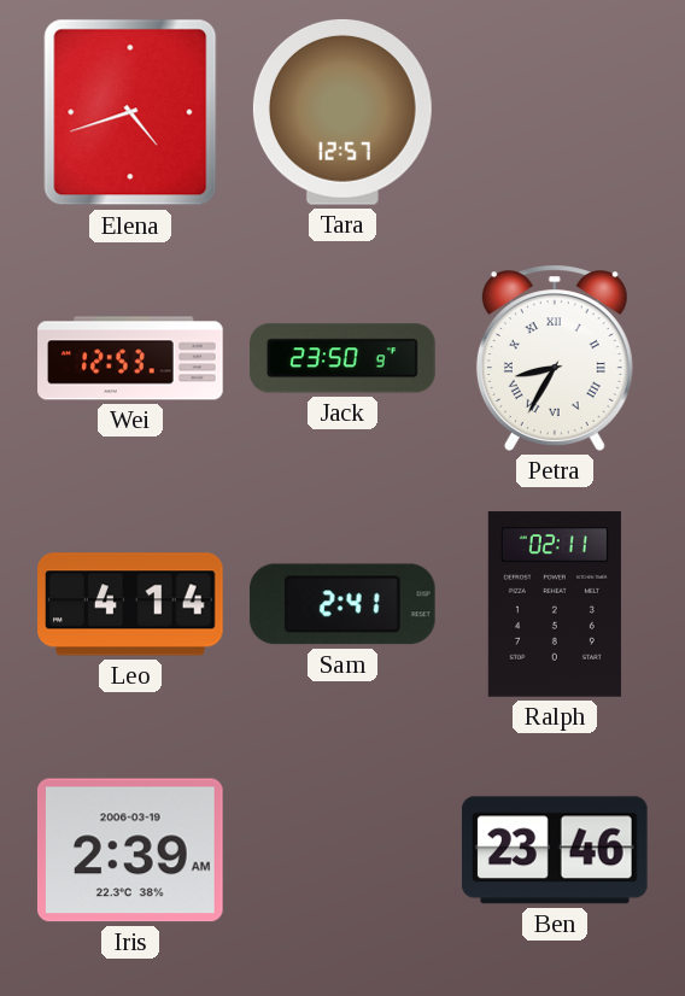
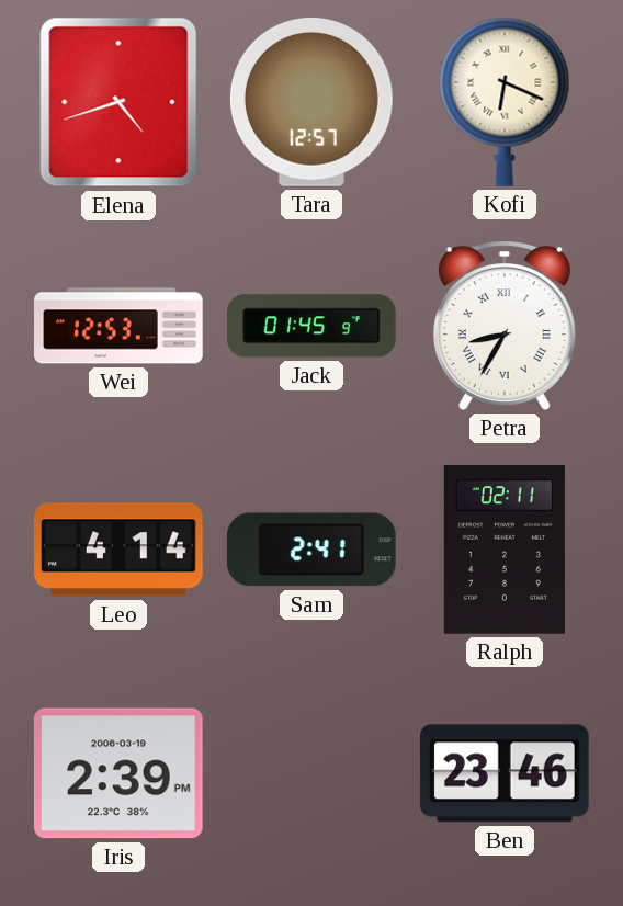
Kofi: none -> 6:19
Jack: 23:50 -> 01:45
Iris: 2:39 AM -> 2:39 PM
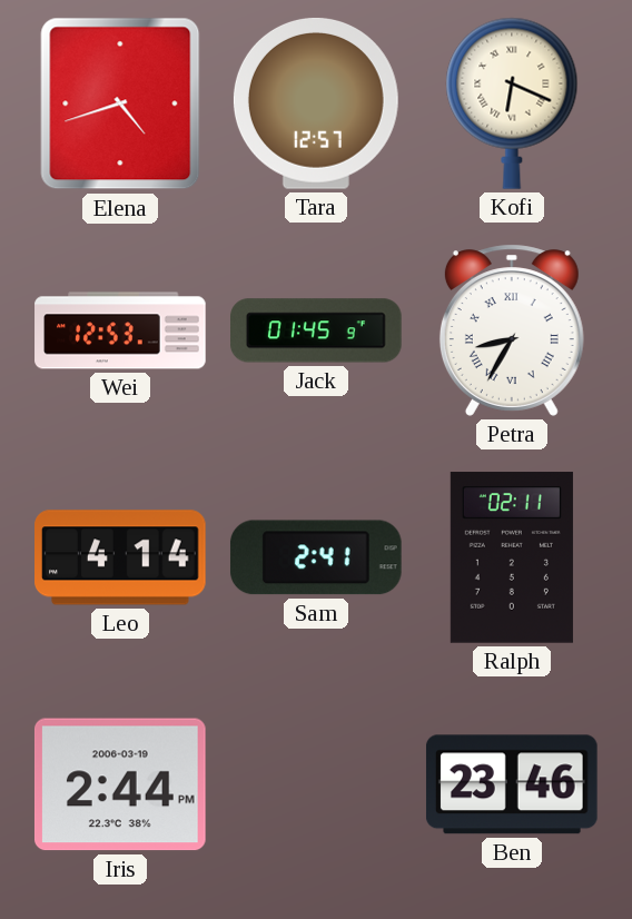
Iris: 2:39 -> 2:44
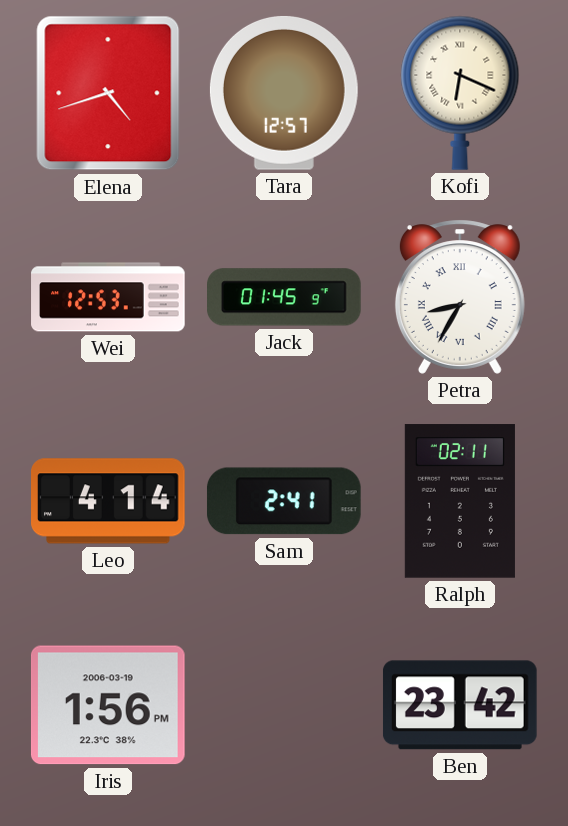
Iris: 2:44 -> 1:56
Ben: 23:46 -> 23:42
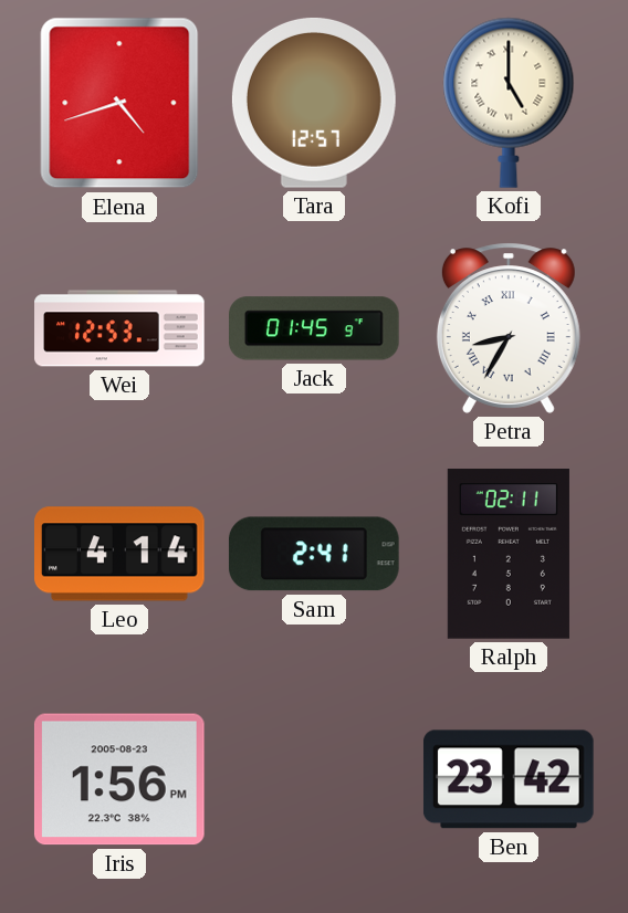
Kofi: 6:19 -> 5:00
Iris date: 2006-03-19 -> 2005-08-23
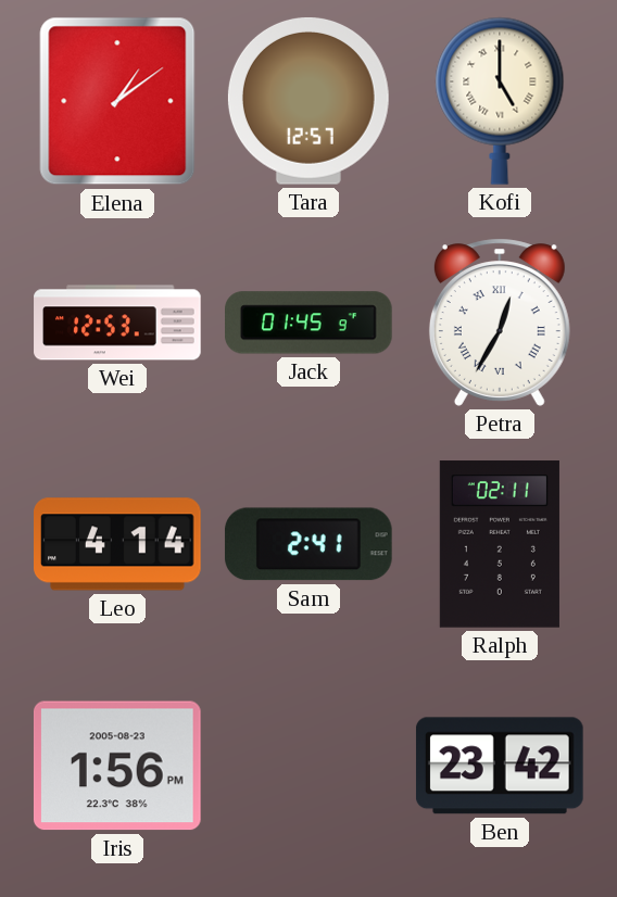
Elena: 4:42 -> 1:09
Petra: 8:35 -> 12:35
